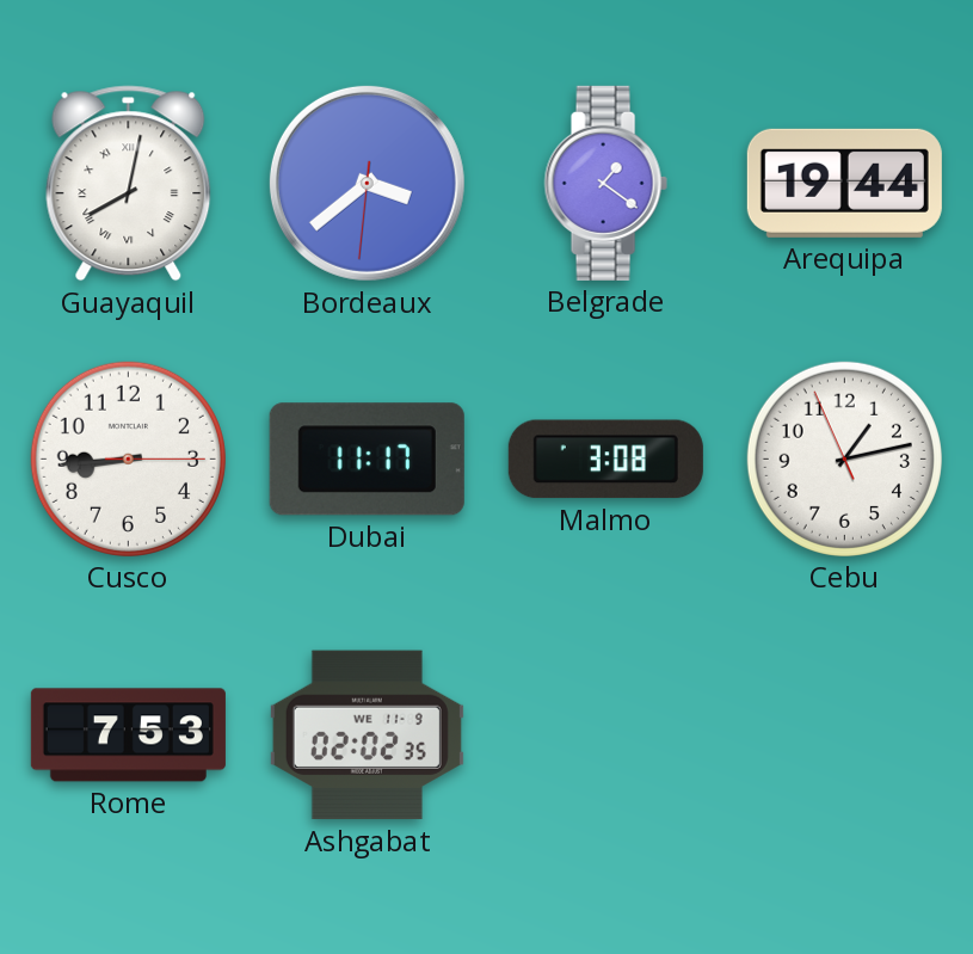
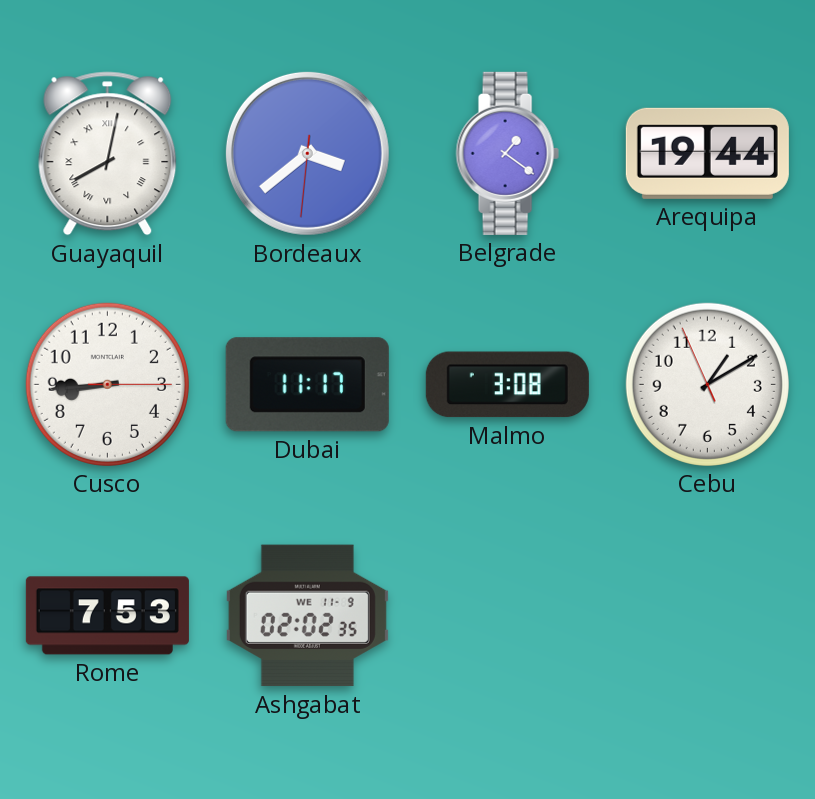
Cebu: 1:12 -> 1:09
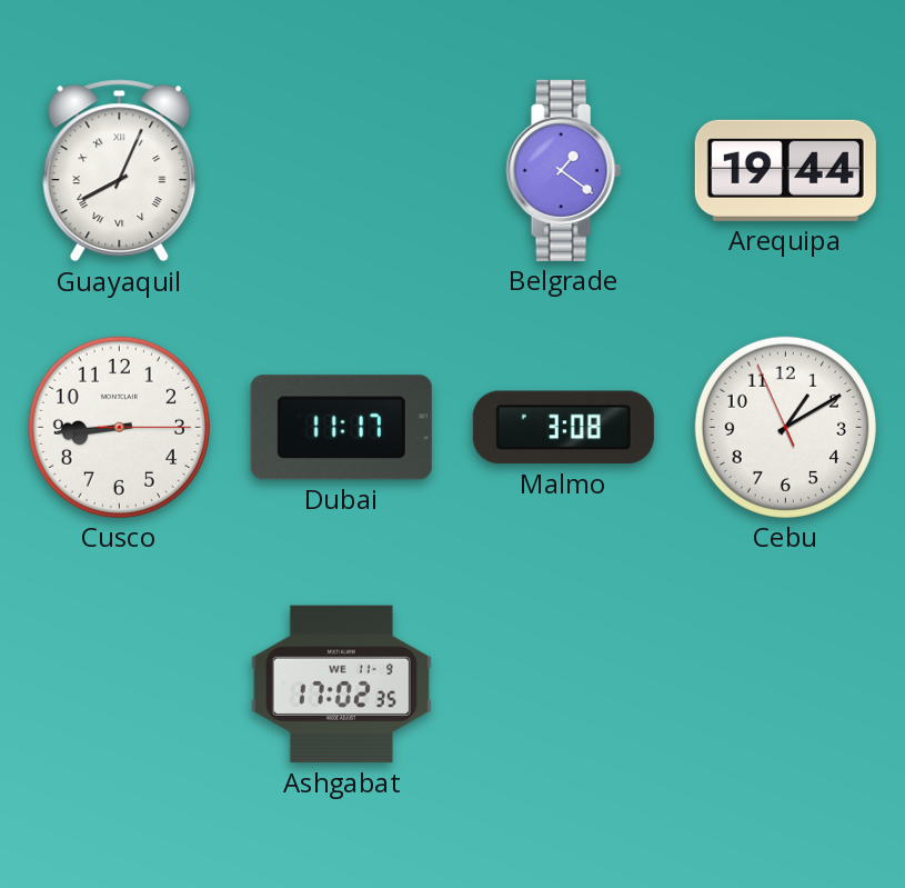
Guayaquil: 8:02 -> 8:04
Bordeaux: 3:38 -> none
Rome: 7:53 -> none
Ashgabat: 02:02 -> 17:02
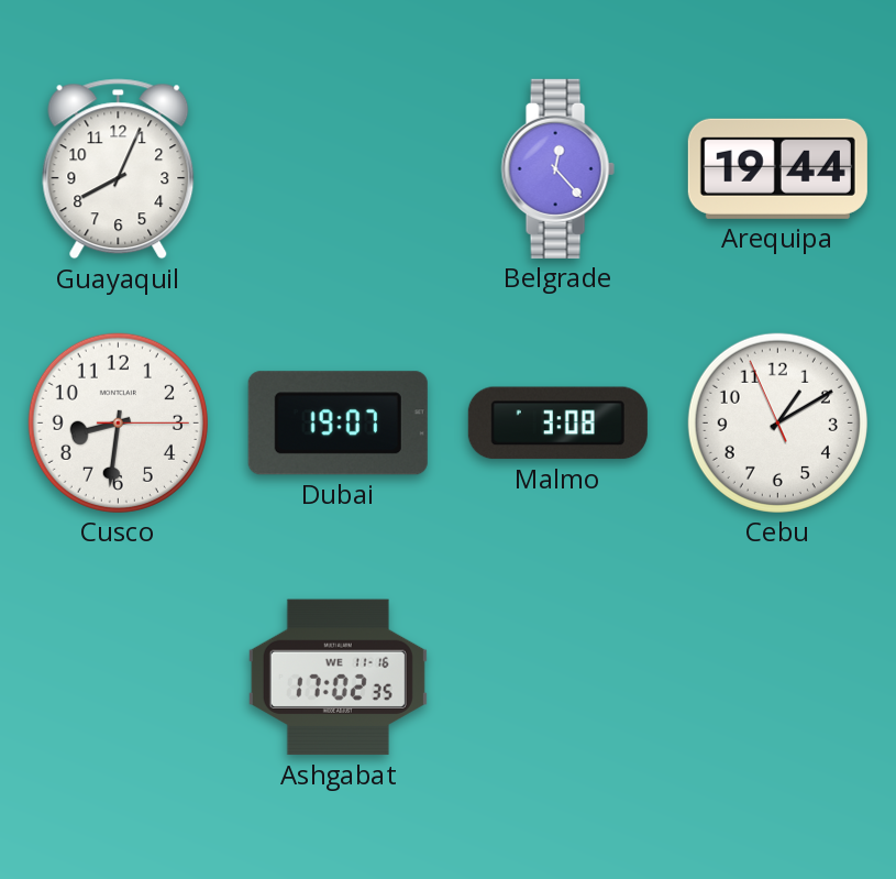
Guayaquil numerals: Roman -> Arabic
Belgrade: 1:21 -> 12:23
Cusco: 8:44 -> 8:31
Dubai: 11:17 -> 19:07
Ashgabat date: WE 11-9 -> WE 11-16
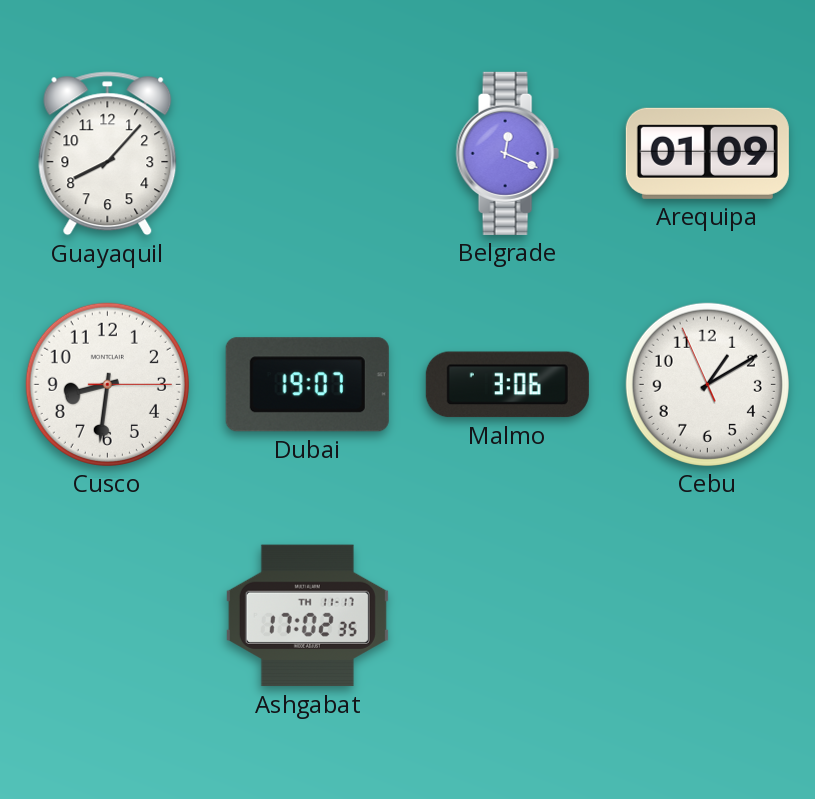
Guayaquil: 8:04 -> 8:07
Belgrade: 12:23 -> 12:19
Arequipa: 19:44 -> 01:09
Malmo: 3:08 -> 3:06
Ashgabat date: WE 11-16 -> TH 11-17
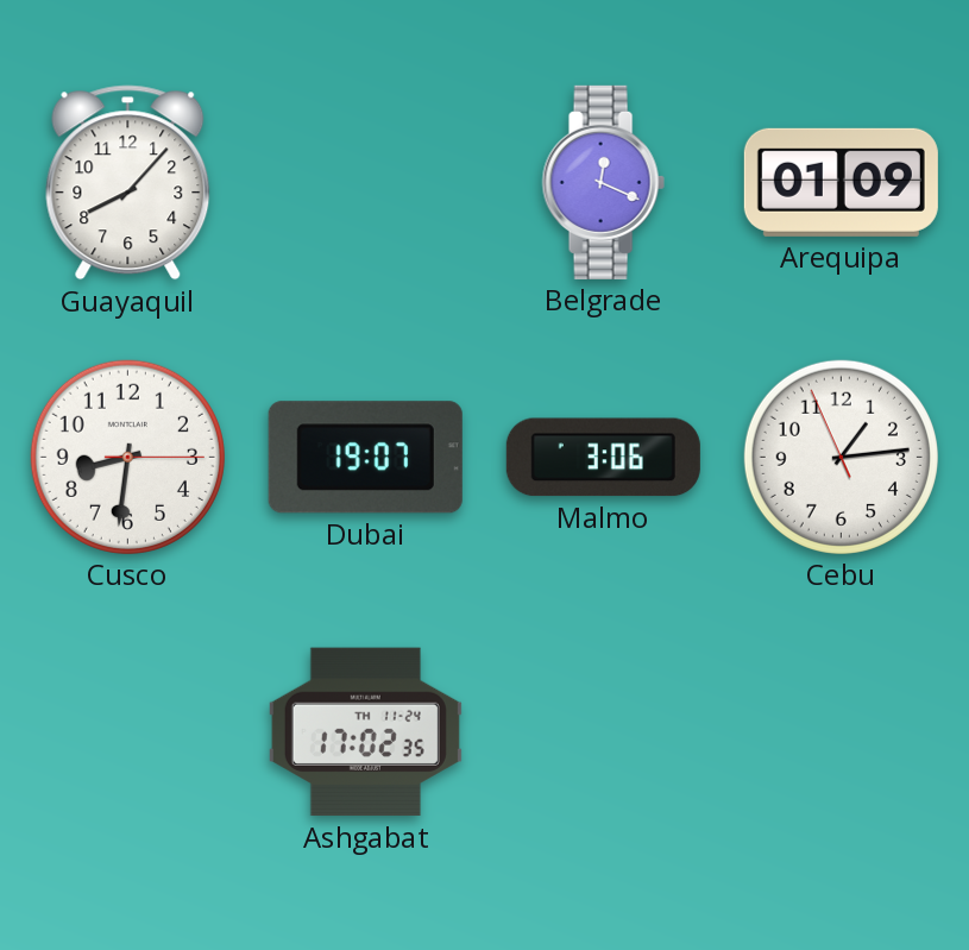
Cebu: 1:09 -> 1:13
Ashgabat date: TH 11-17 -> TH 11-24
